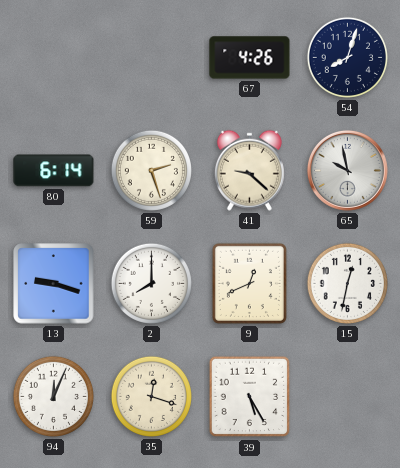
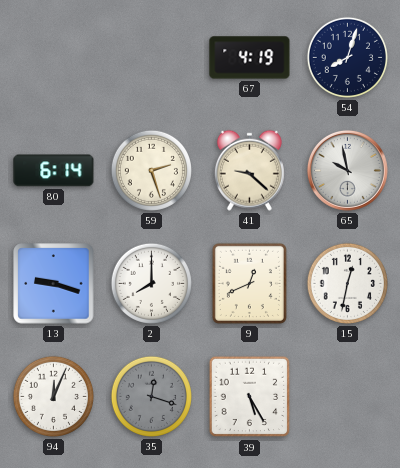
67: 4:26 -> 4:19
35 dial: cream -> grey
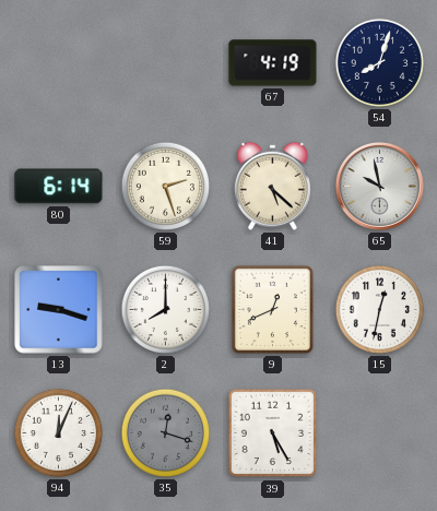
41: 9:22 -> 5:22
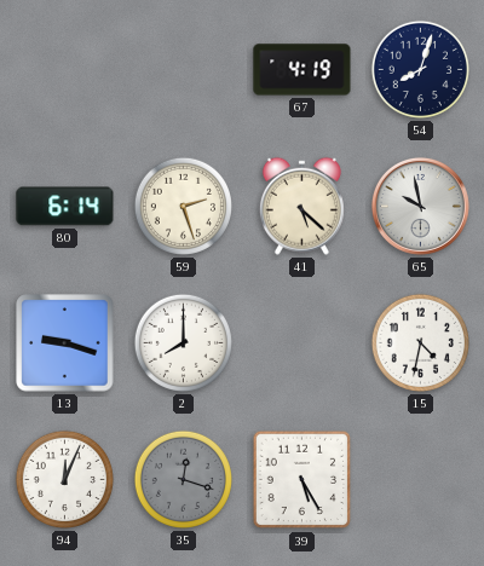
9: 12:41 -> none
15: 12:32 -> 4:32
